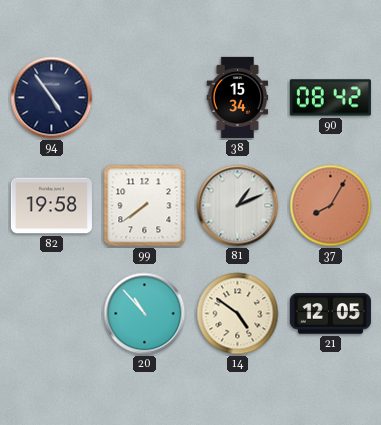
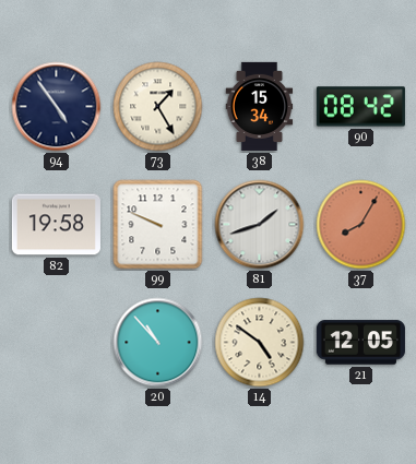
73: none -> 1:25
99: 7:39 -> 9:49
81: 1:11 -> 1:42
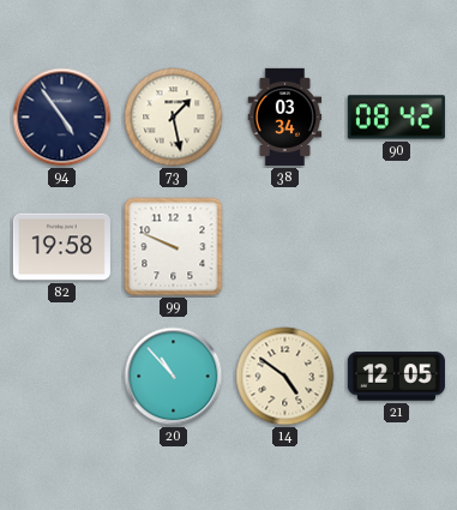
73: 1:25 -> 1:28
38: 15:34 -> 03:34
81: 1:42 -> none
37: 8:05 -> none
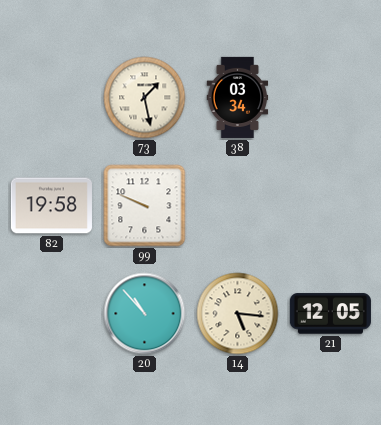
94: 4:54 -> none
90: 08:42 -> none
14: 4:51 -> 5:16
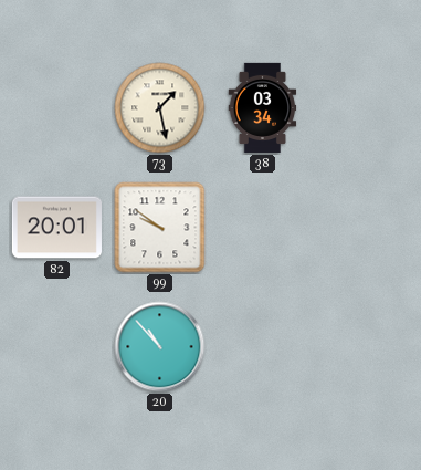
82: 19:58 -> 20:01
99: 9:49 -> 9:51
14: 5:16 -> none
21: 12:05 -> none
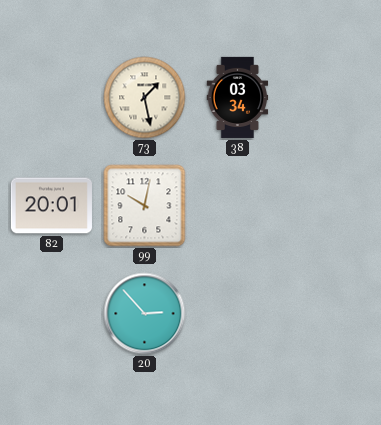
99: 9:51 -> 10:02
20: 10:53 -> 2:53
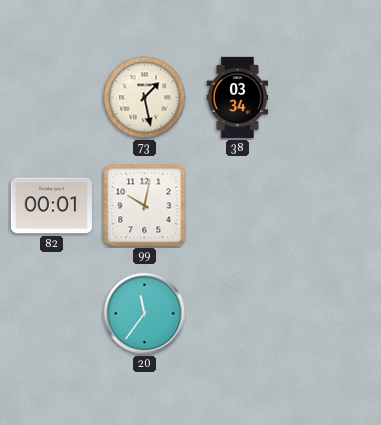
82: 20:01 -> 00:01
20: 2:53 -> 11:36
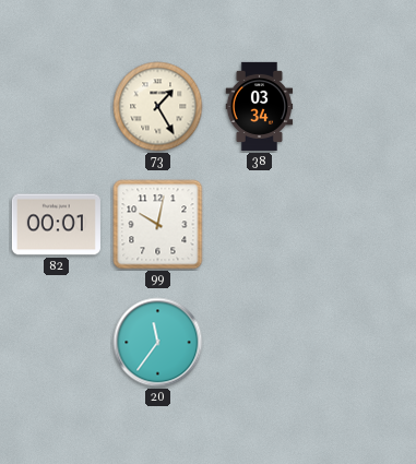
73: 1:28 -> 1:25
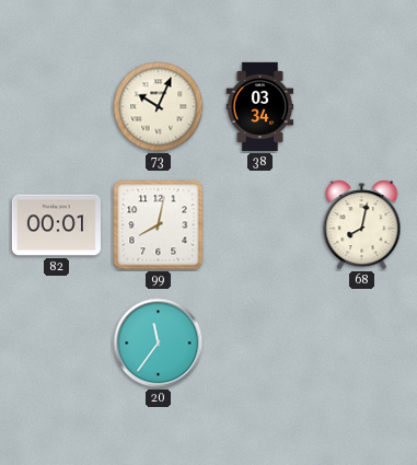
73: 1:25 -> 10:04
99: 10:02 -> 8:02
68: none -> 8:02
